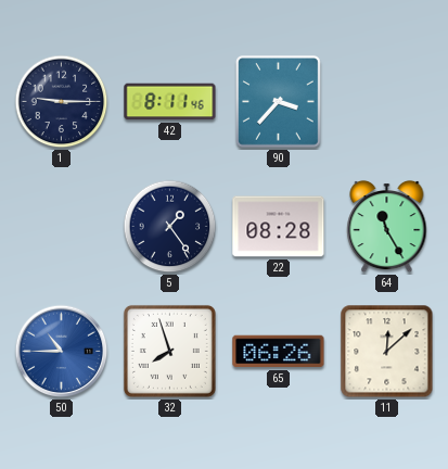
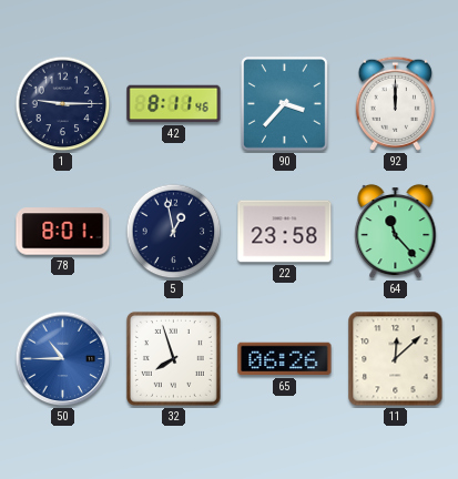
92: none -> 12:00
78: none -> 8:01
5: 1:24 -> 12:58
22: 08:28 -> 23:58
64: 11:25 -> 11:23
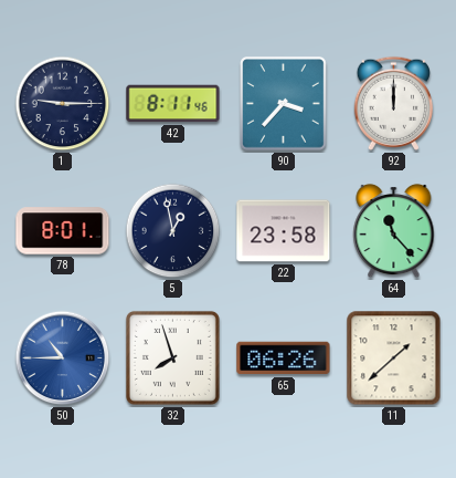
11: 12:08 -> 1:38
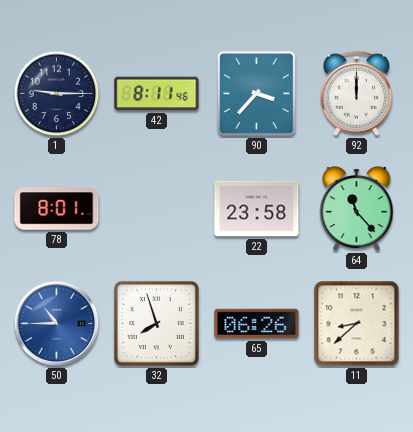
5: 12:58 -> none
11: 1:38 -> 8:38
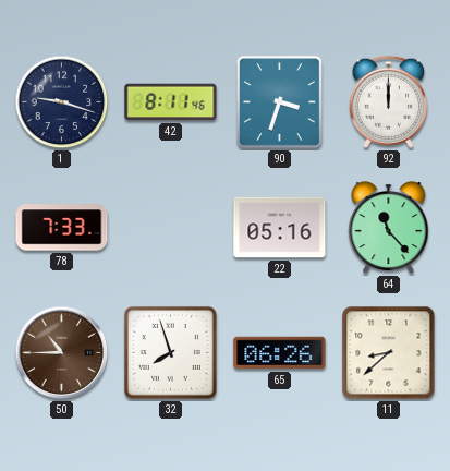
1: 9:15 -> 9:18
90: 3:37 -> 3:33
78: 8:01 -> 7:33
22: 23:58 -> 05:16
50 dial: blue -> brown
